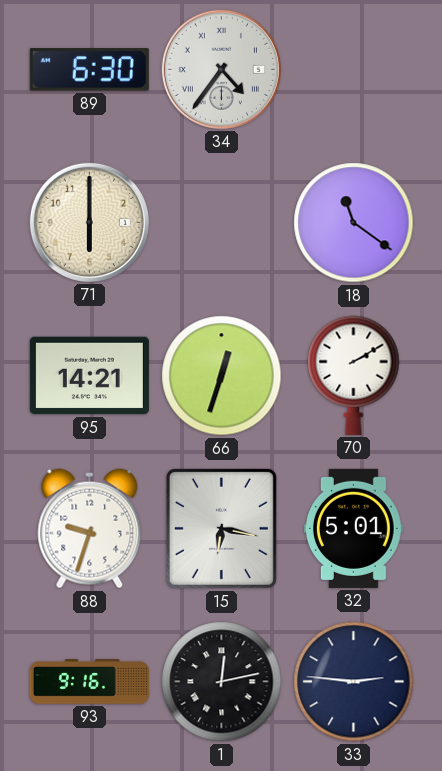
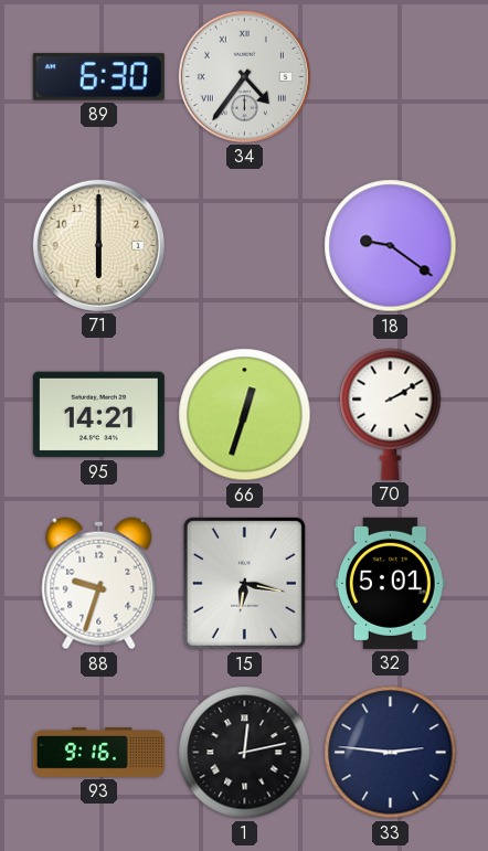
18: 11:21 -> 9:21
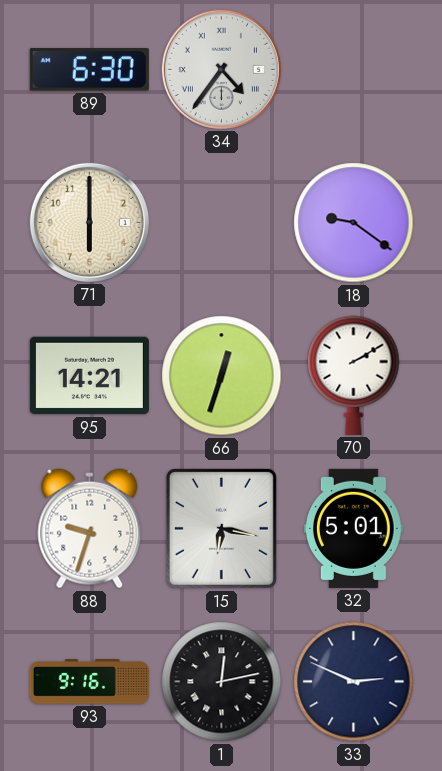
33: 2:46 -> 2:49
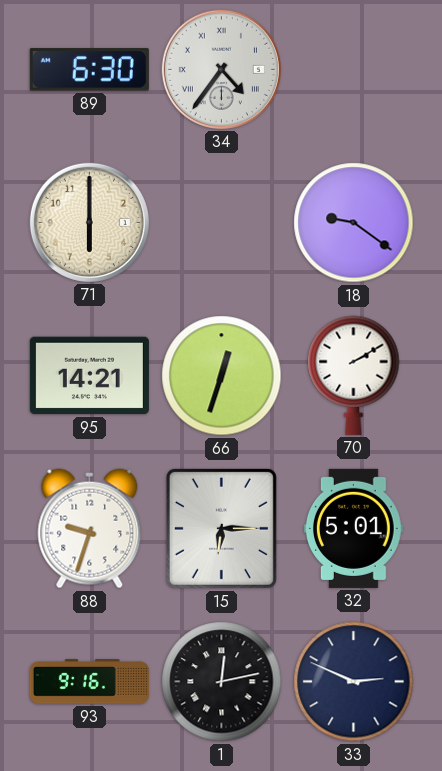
15: 6:17 -> 6:15
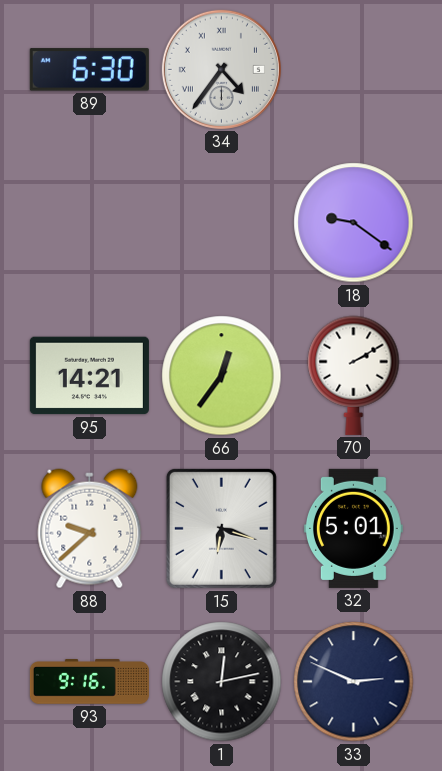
71: 6:00 -> none
66: 12:33 -> 12:36
88: 9:33 -> 9:38
15: 6:15 -> 6:18
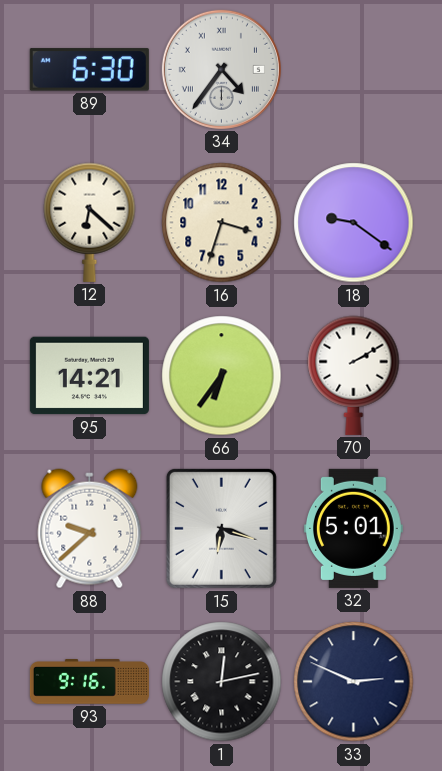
12: none -> 6:22
16: none -> 3:33
66: 12:36 -> 6:36
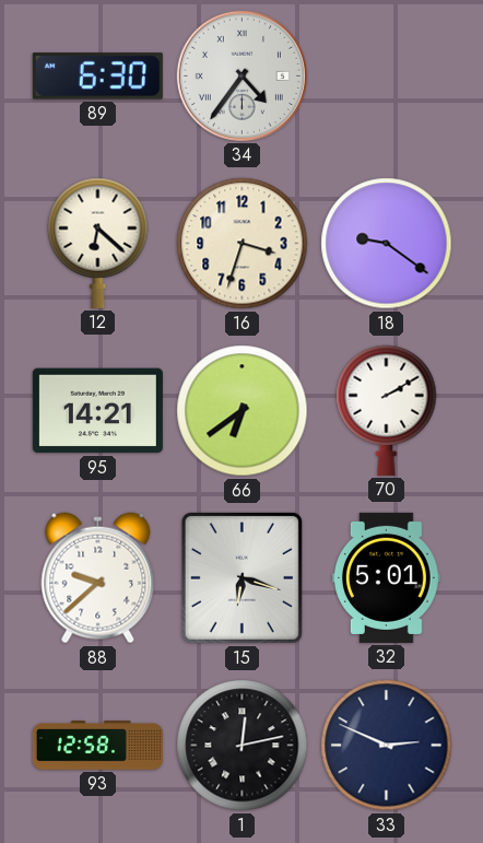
66: 6:36 -> 6:39
93: 9:16 -> 12:58
